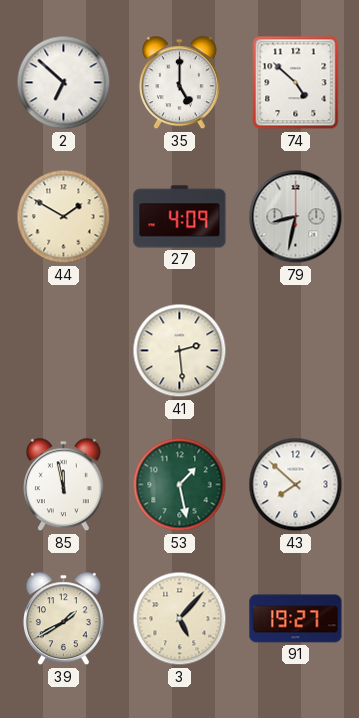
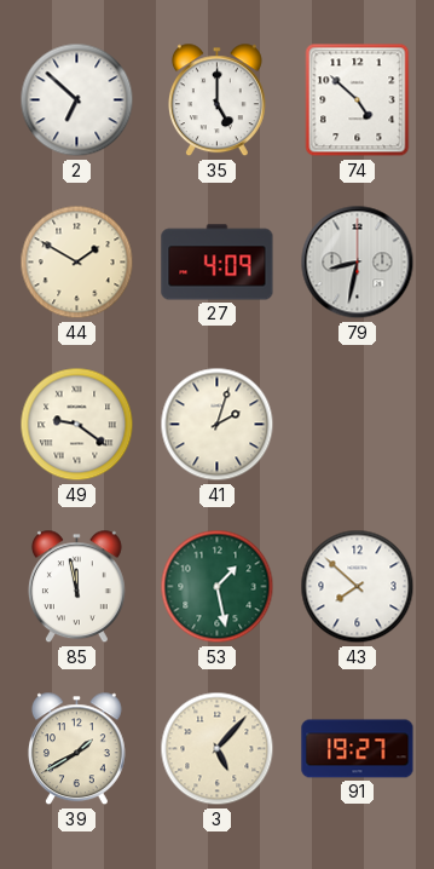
49: none -> 9:21
41: 2:29 -> 2:03
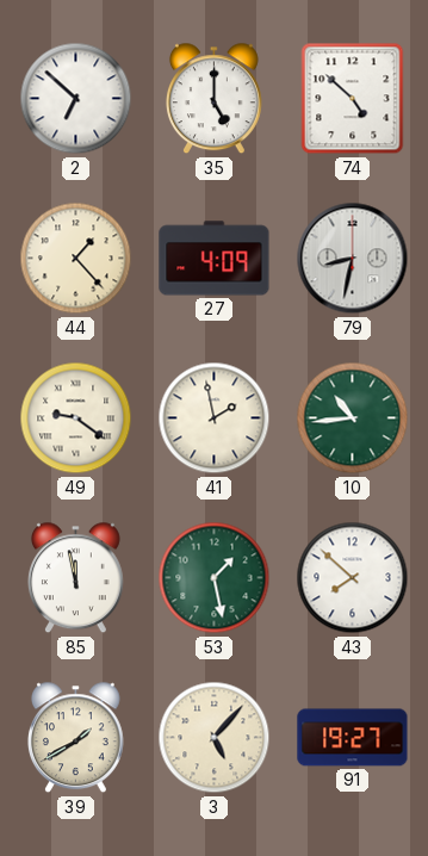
44: 1:50 -> 1:23
41: 2:03 -> 1:58
10: none -> 10:44
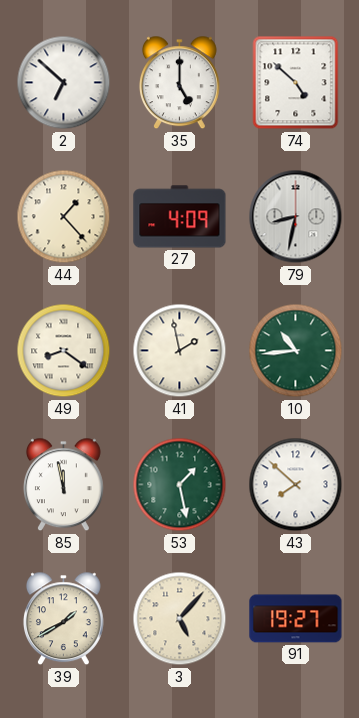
49: 9:21 -> 8:21
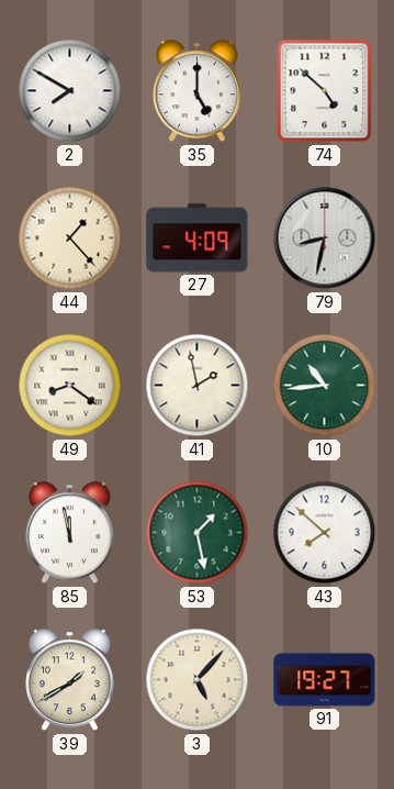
2: 6:52 -> 7:50
